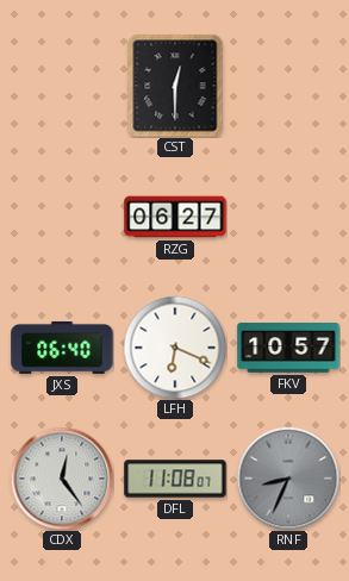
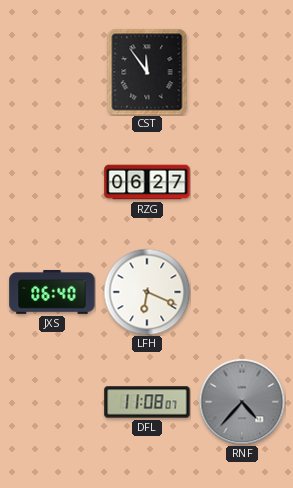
CST: 12:30 -> 11:54
FKV: 10:57 -> none
CDX: 12:24 -> none
RNF: 8:34 -> 4:37
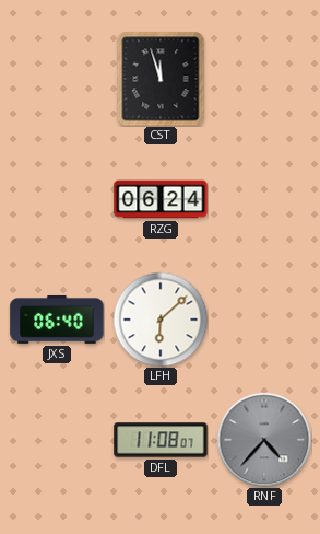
CST: 11:54 -> 11:57
RZG: 06:27 -> 06:24
LFH: 6:19 -> 6:08
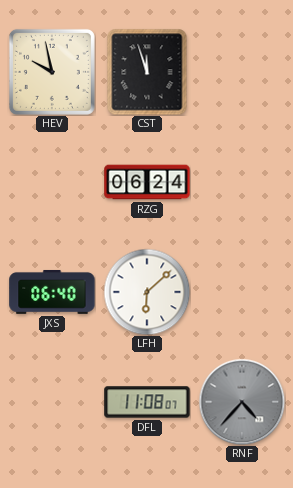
HEV: none -> 9:58
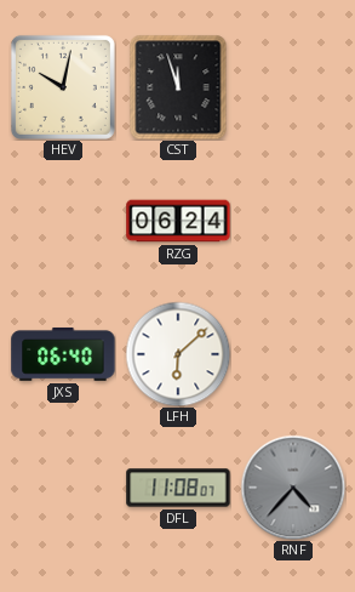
HEV: 9:58 -> 10:02
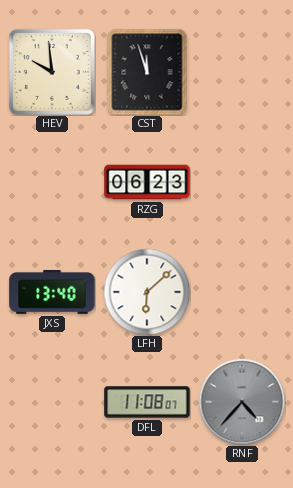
HEV: 10:02 -> 9:59
RZG: 06:24 -> 06:23
JXS: 06:40 -> 13:40
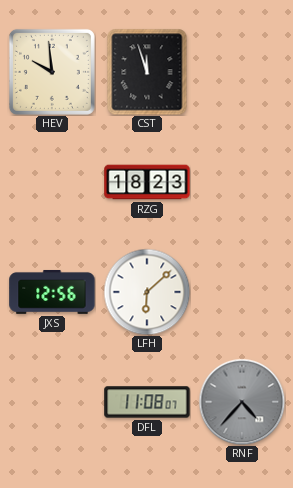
RZG: 06:23 -> 18:23
JXS: 13:40 -> 12:56
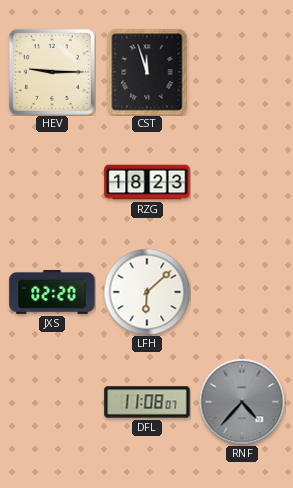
HEV: 9:59 -> 9:15
JXS: 12:56 -> 02:20
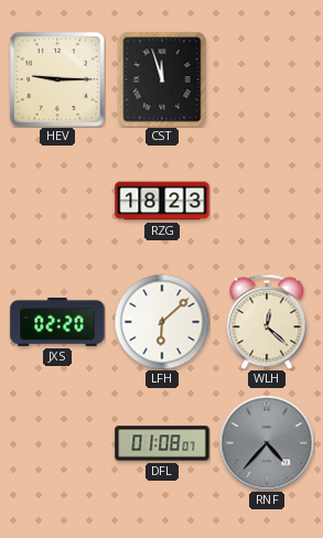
WLH: none -> 12:22
DFL: 11:08 -> 01:08
